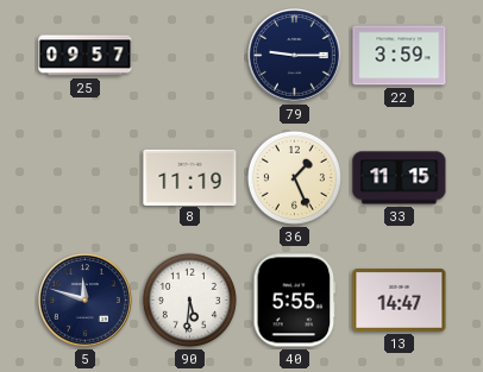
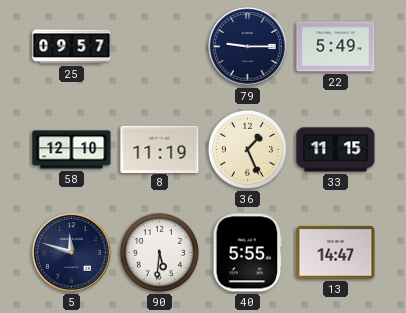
22: 3:59 -> 5:49
58: none -> 12:10
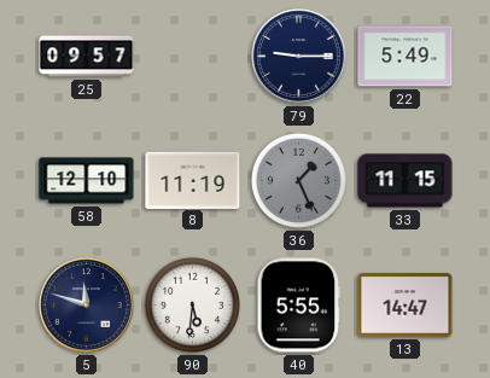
36 dial: cream -> grey
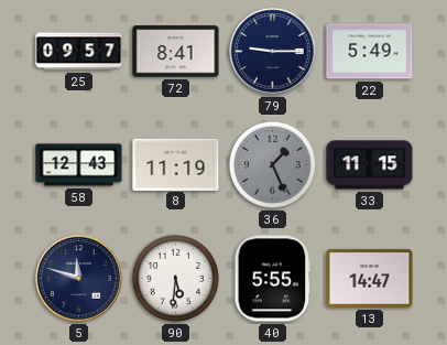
72: none -> 8:41
58: 12:10 -> 12:43
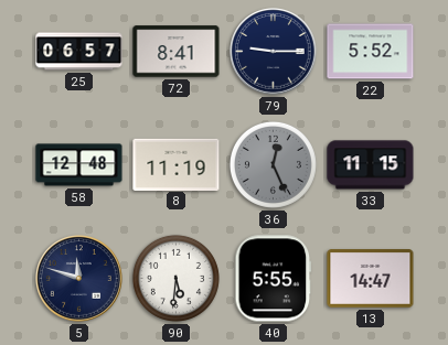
25: 09:57 -> 06:57
22: 5:49 -> 5:52
58: 12:43 -> 12:48
36: 1:26 -> 12:26
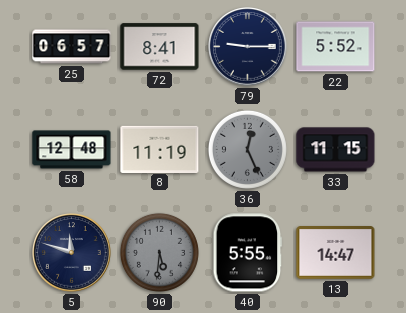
90 dial: white -> grey
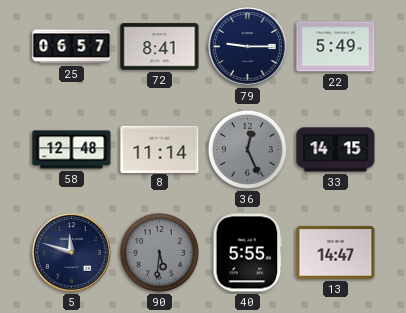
22: 5:52 -> 5:49
8: 11:19 -> 11:14
33: 11:15 -> 14:15
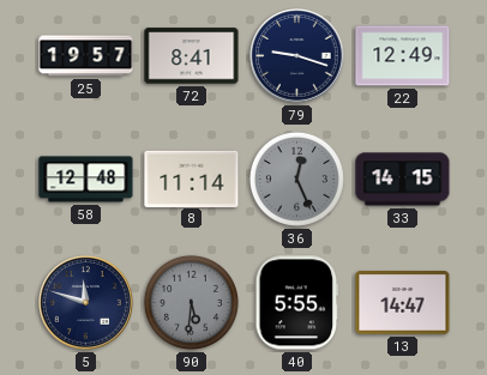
25: 06:57 -> 19:57
79: 9:15 -> 9:18
22: 5:49 -> 12:49
